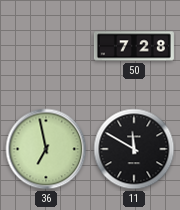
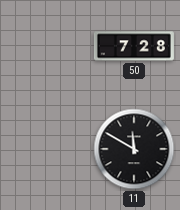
36: 6:58 -> none
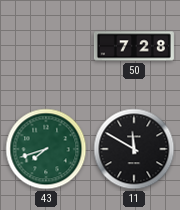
43: none -> 7:42
